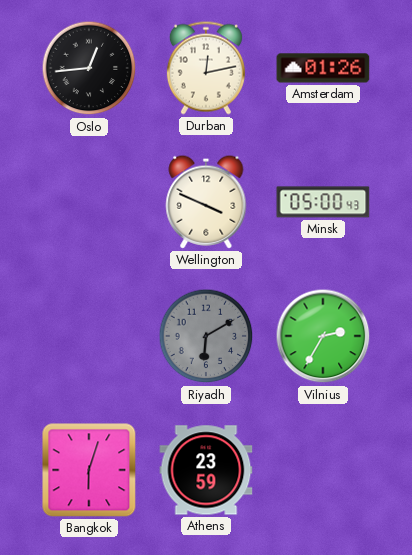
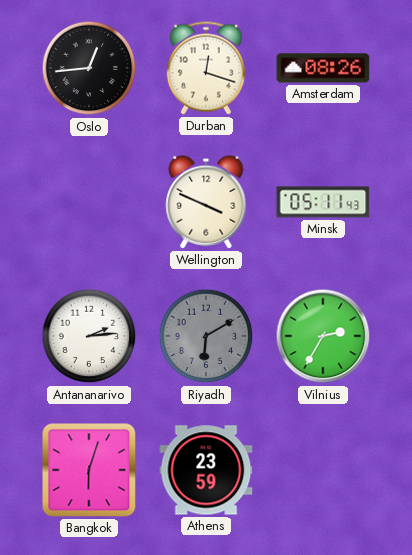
Durban: 12:13 -> 12:18
Amsterdam: 01:26 -> 08:26
Minsk: 05:00 -> 05:11
Antananarivo: none -> 2:14
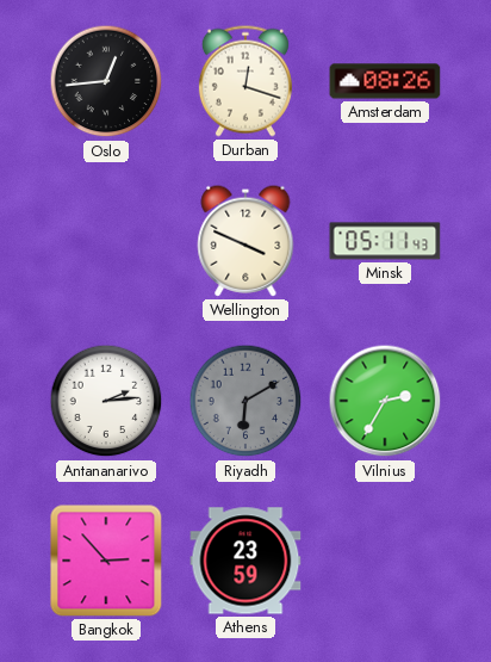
Bangkok: 6:03 -> 2:53
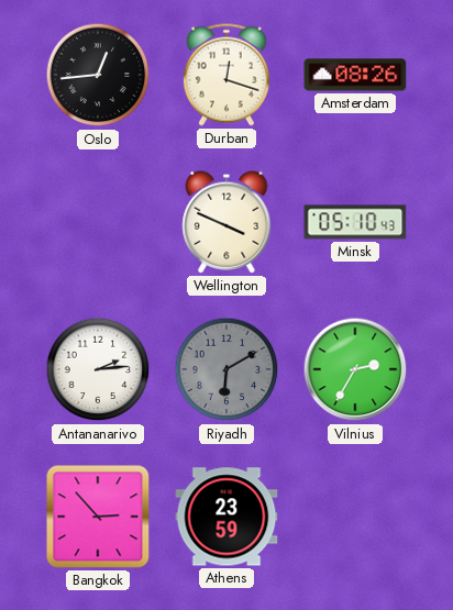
Minsk: 05:11 -> 05:10
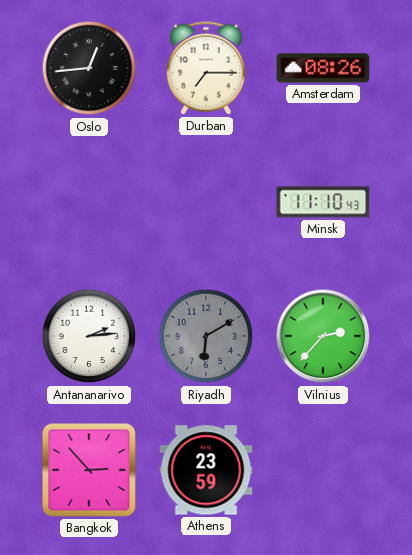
Durban: 12:18 -> 7:15
Wellington: 3:49 -> none
Minsk: 05:10 -> 11:10
Vilnius: 2:35 -> 2:37
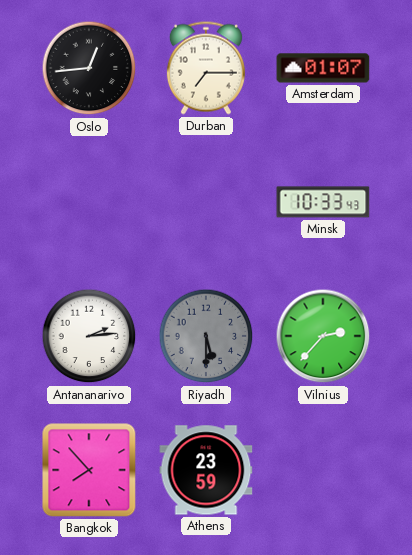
Amsterdam: 08:26 -> 01:07
Minsk: 11:10 -> 10:33
Riyadh: 6:10 -> 5:30
Bangkok: 2:53 -> 7:53
